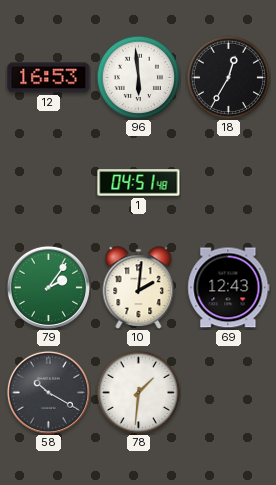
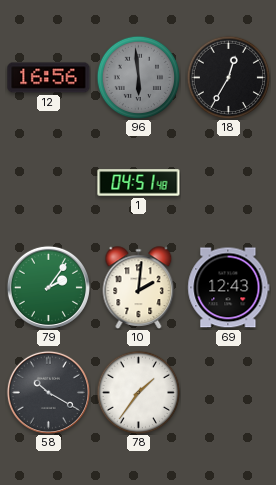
12: 16:53 -> 16:56
96 dial: white -> grey
78: 1:31 -> 1:36
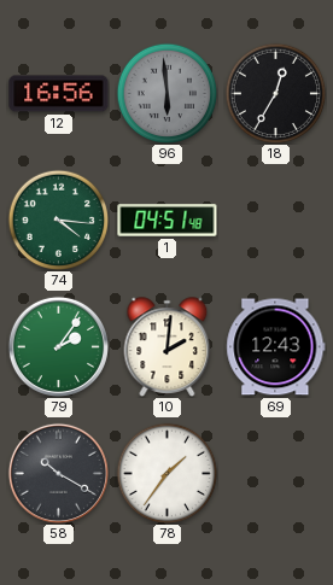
74: none -> 4:16
